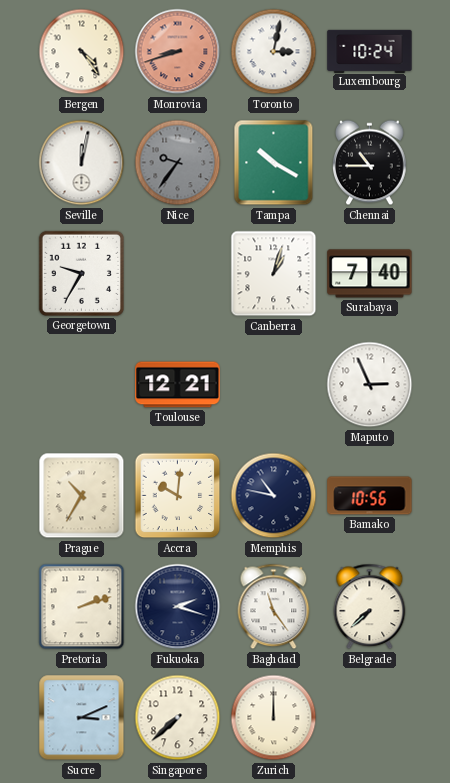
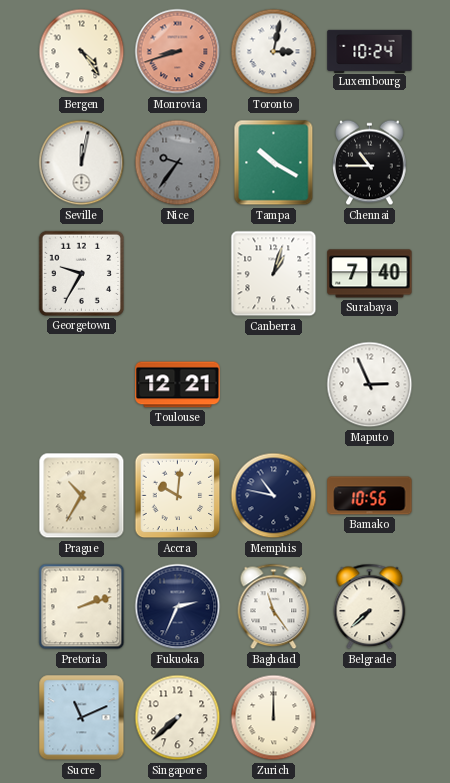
Fukuoka: 2:18 -> 2:34
Sucre: 3:11 -> 11:11
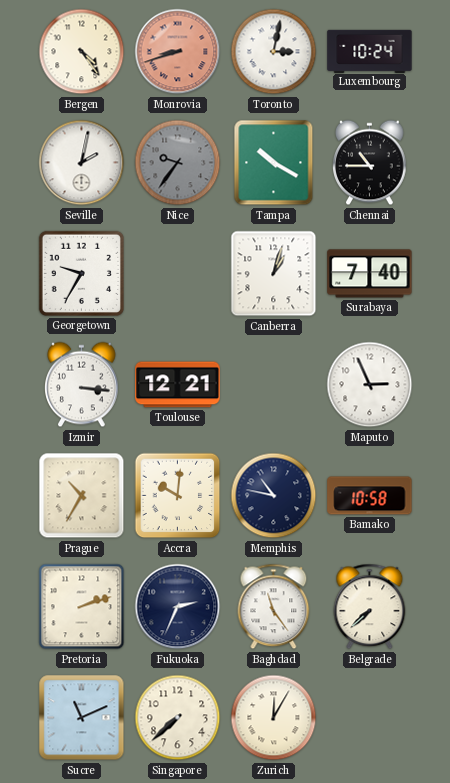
Seville: 12:02 -> 2:02
Izmir: none -> 3:16
Bamako: 10:56 -> 10:58
Zurich: 12:00 -> 12:05
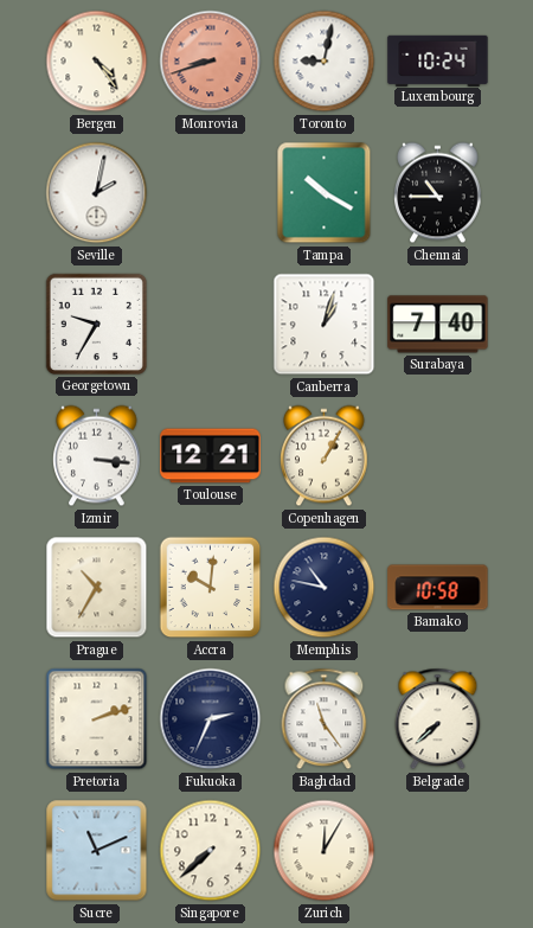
Toronto: 3:02 -> 9:02
Nice: 9:36 -> none
Copenhagen: none -> 1:05
Maputo: 2:56 -> none
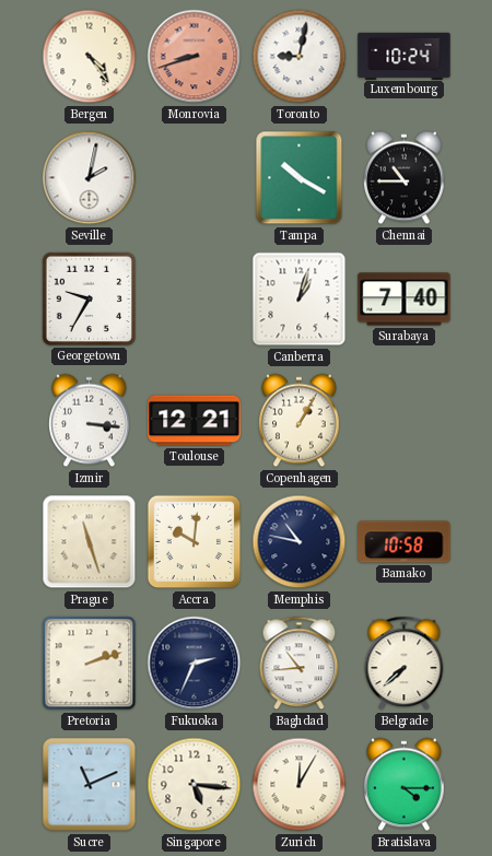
Prague: 10:35 -> 11:27
Baghdad: 11:24 -> 10:44
Singapore: 7:38 -> 5:16
Bratislava: none -> 4:15
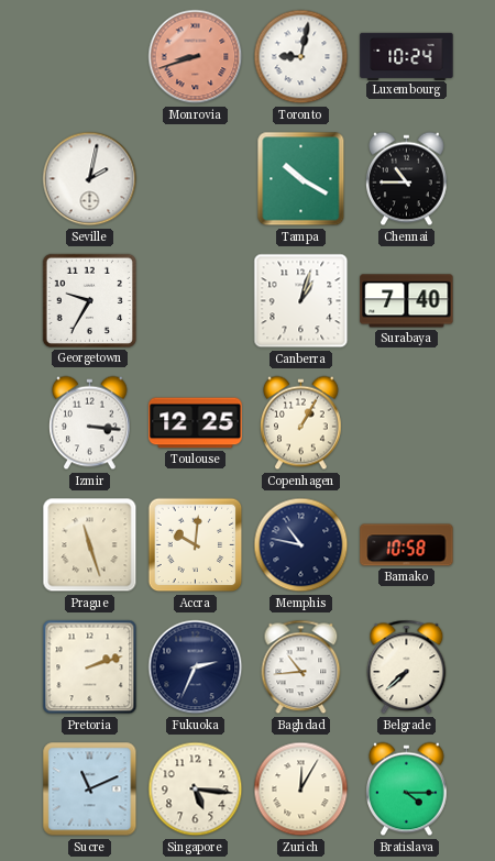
Bergen: 4:24 -> none
Toulouse: 12:21 -> 12:25
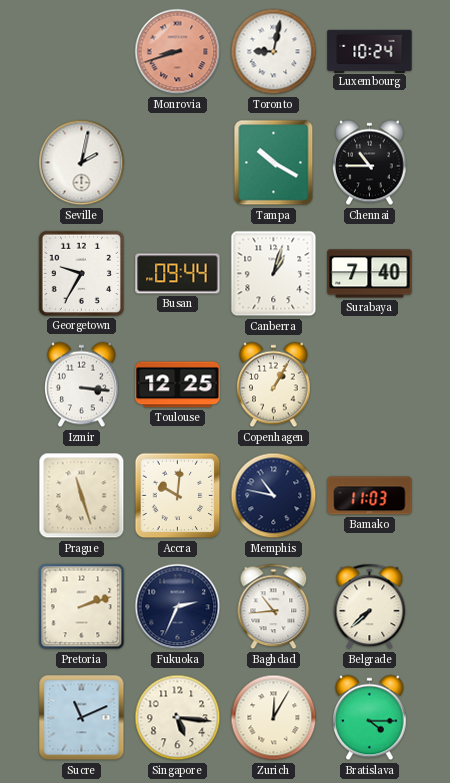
Busan: none -> 09:44
Bamako: 10:58 -> 11:03
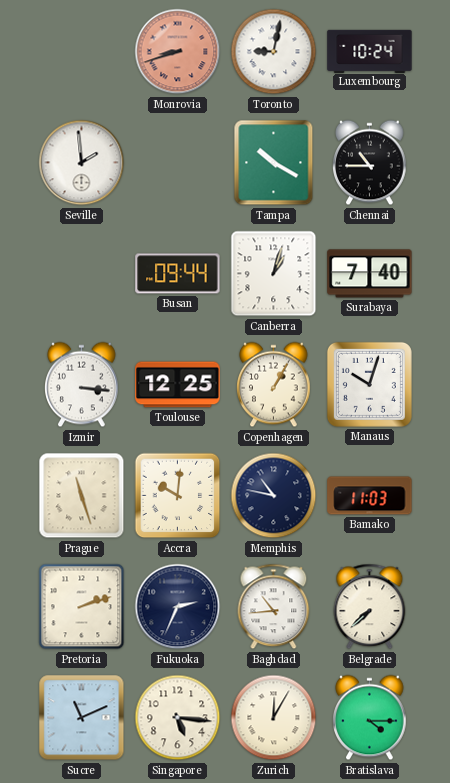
Seville: 2:02 -> 1:59
Georgetown: 9:35 -> none
Manaus: none -> 10:03
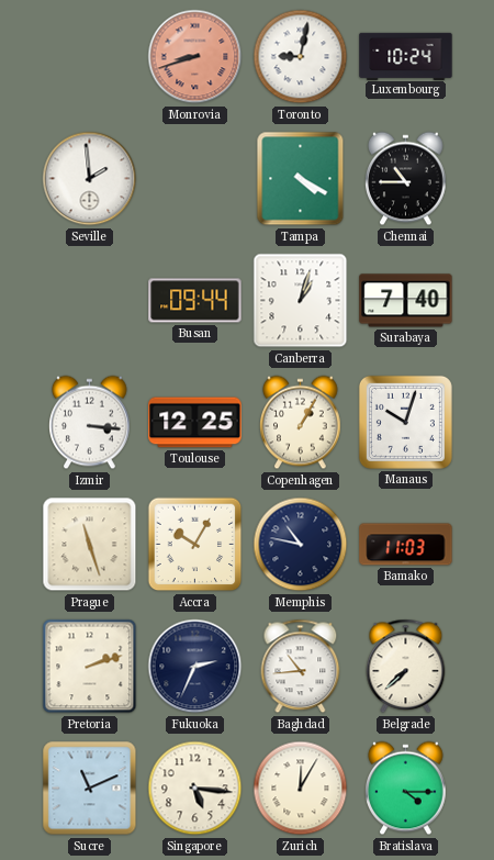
Tampa: 10:20 -> 4:20
Accra: 10:01 -> 10:05
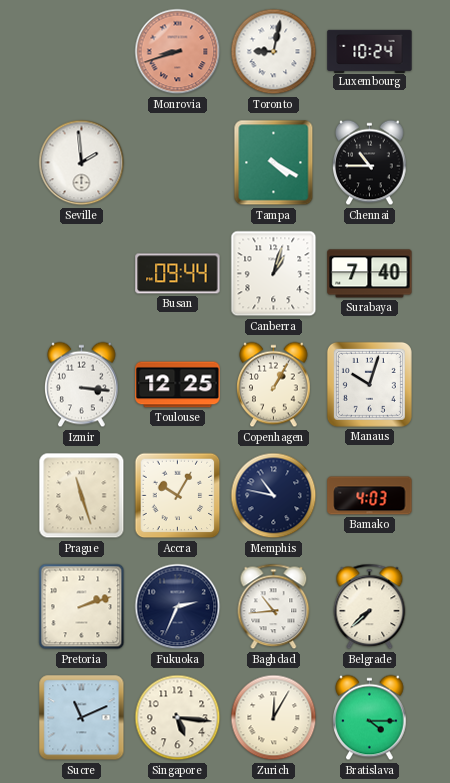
Bamako: 11:03 -> 4:03
